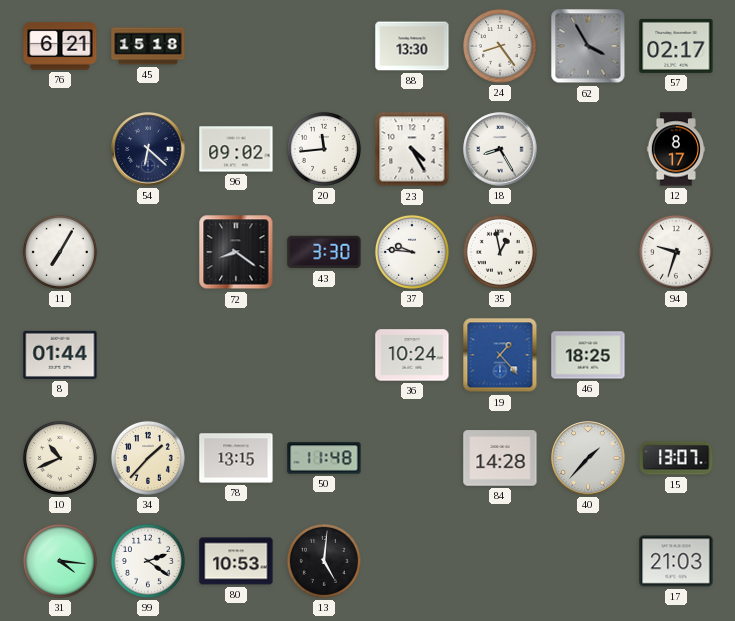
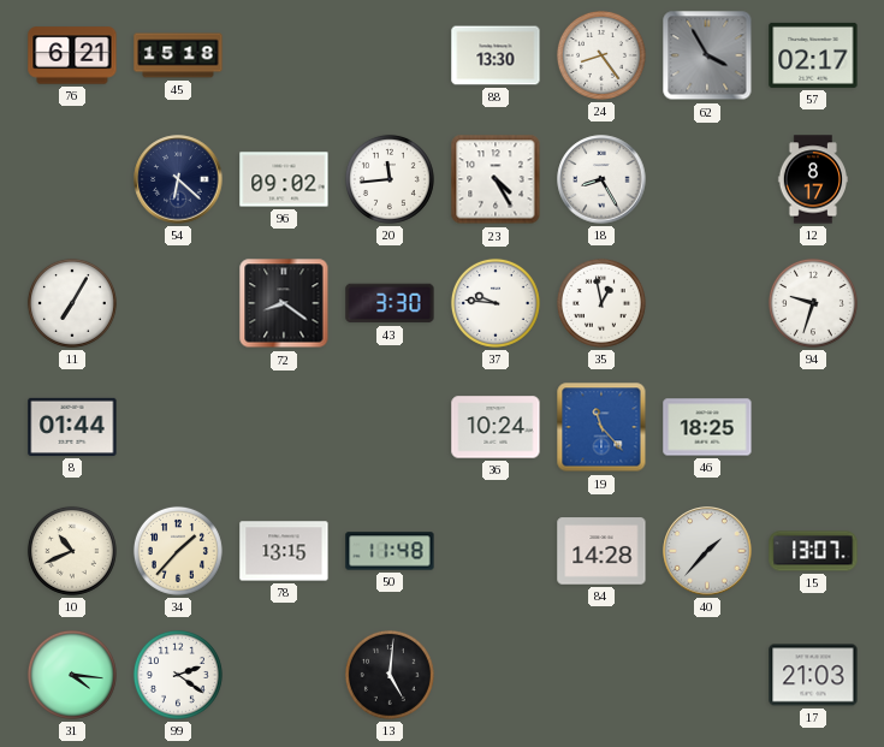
19: 1:23 -> 11:23
80: 10:53 -> none
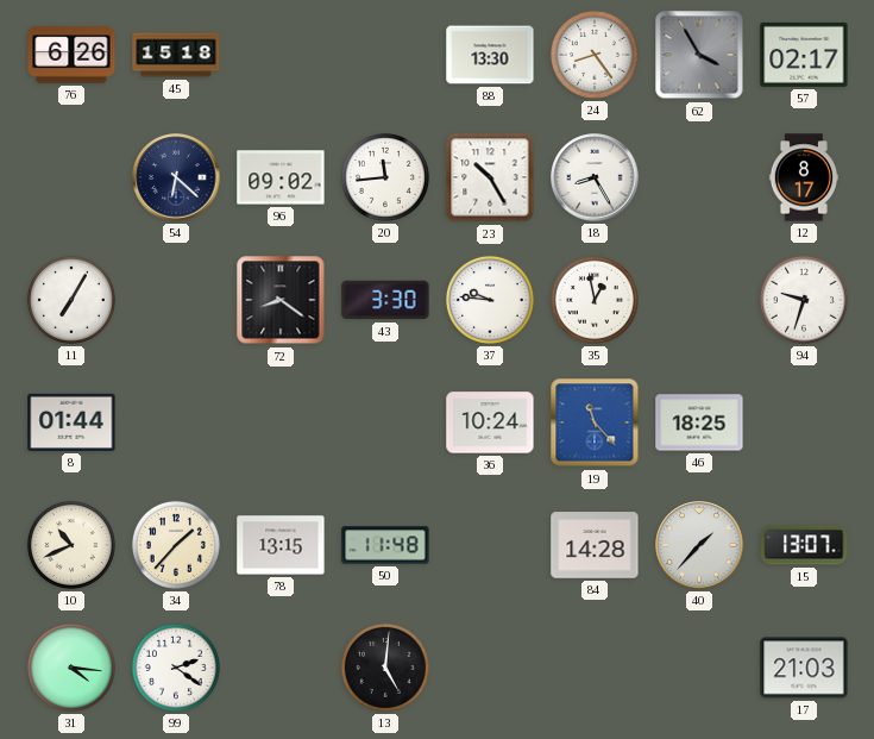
76: 6:21 -> 6:26
23: 4:25 -> 10:25
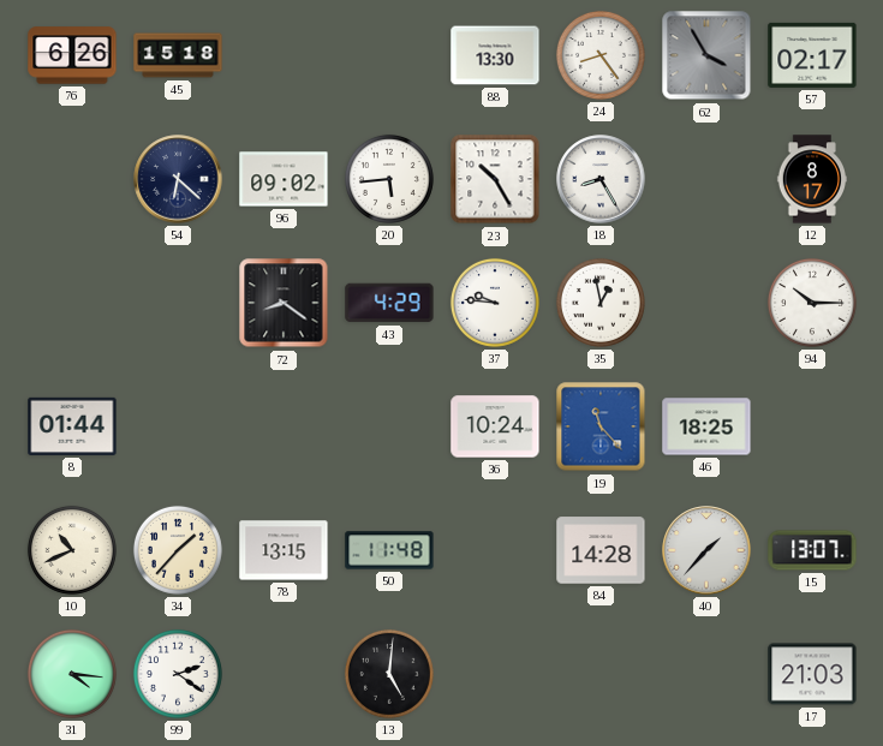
20: 11:44 -> 5:44
11: 7:05 -> none
43: 3:30 -> 4:29
94: 9:33 -> 10:15
